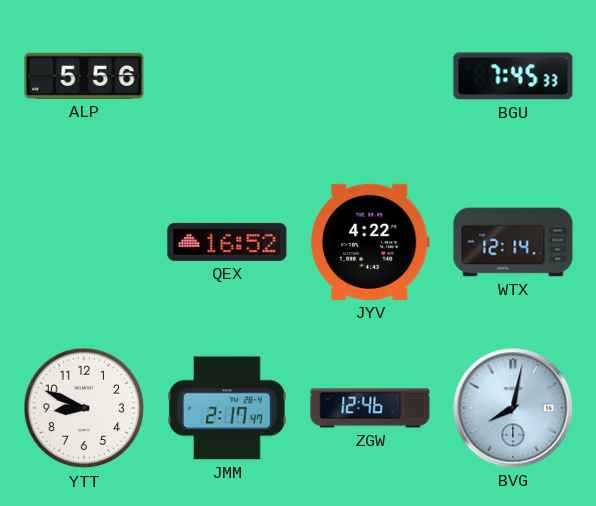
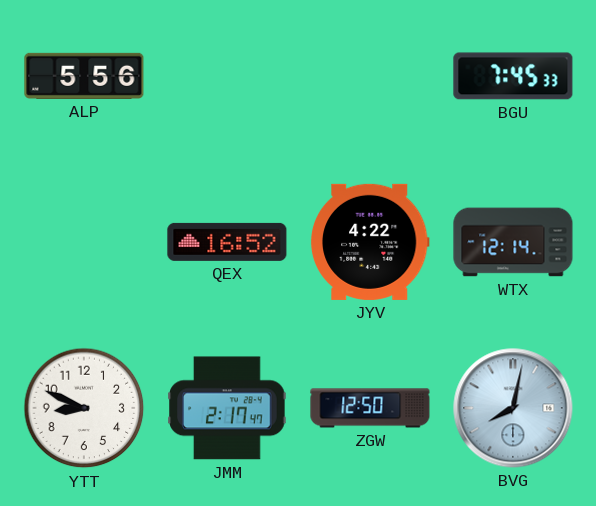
ZGW: 12:46 -> 12:50
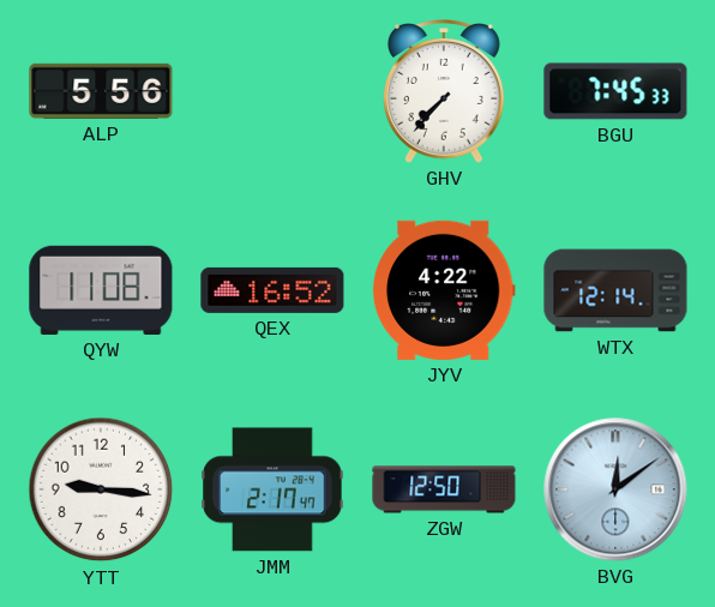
GHV: none -> 7:37
QYW: none -> 11:08
YTT: 8:49 -> 9:16
BVG: 8:02 -> 12:09
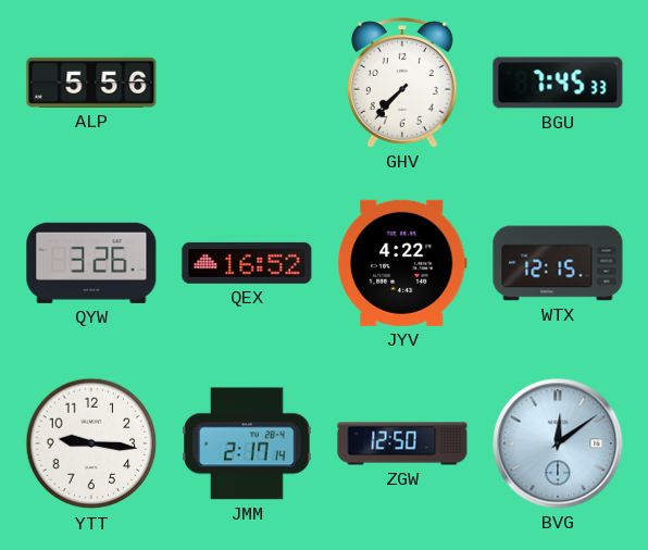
QYW: 11:08 -> 3:26
WTX: 12:14 -> 12:15
JMM: 2:17:47 -> 2:17:14
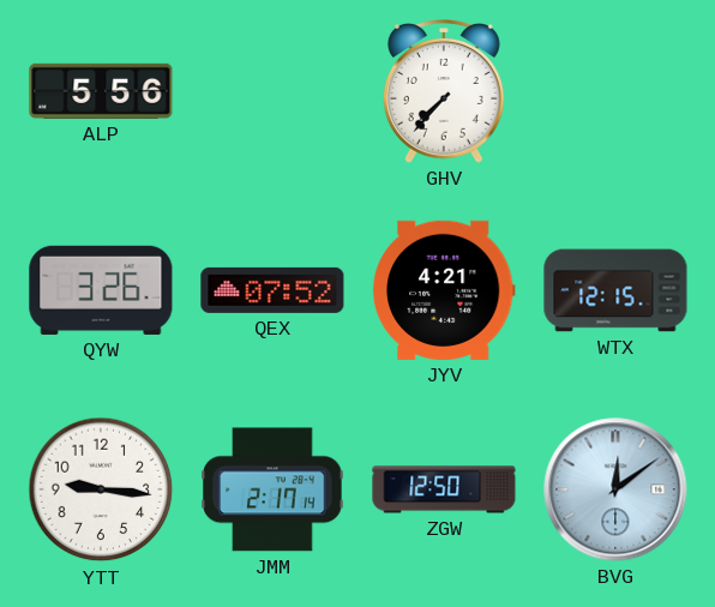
BGU: 7:45 -> none
QEX: 16:52 -> 07:52
JYV: 4:22 -> 4:21
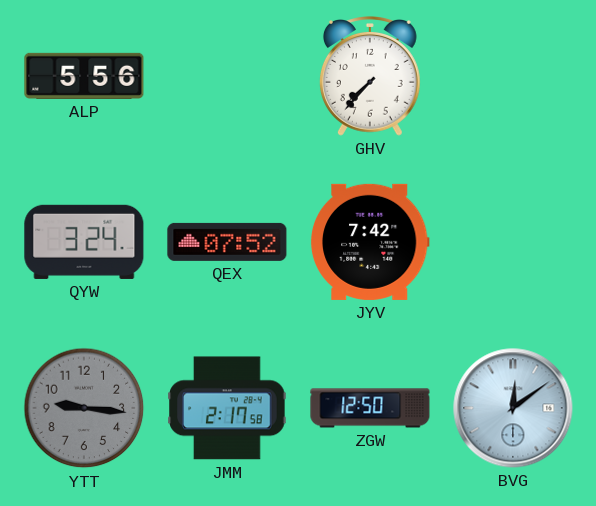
QYW: 3:26 -> 3:24
JYV: 4:21 -> 7:42
WTX: 12:15 -> none
YTT dial: white -> grey
JMM: 2:17:14 -> 2:17:58
